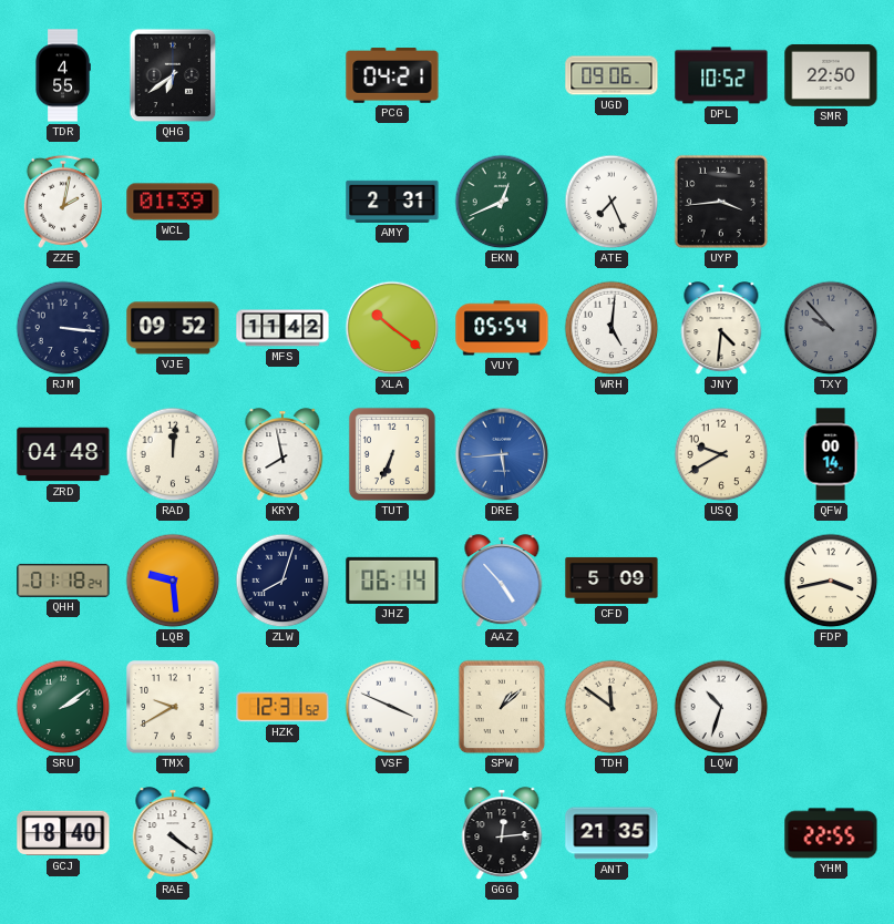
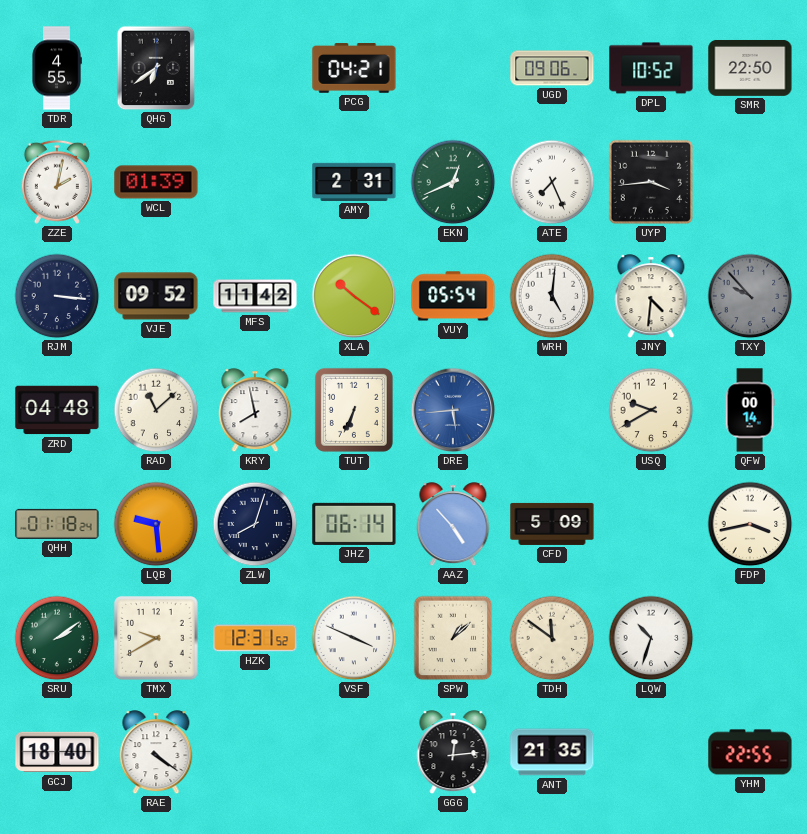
RAD: 12:01 -> 11:08
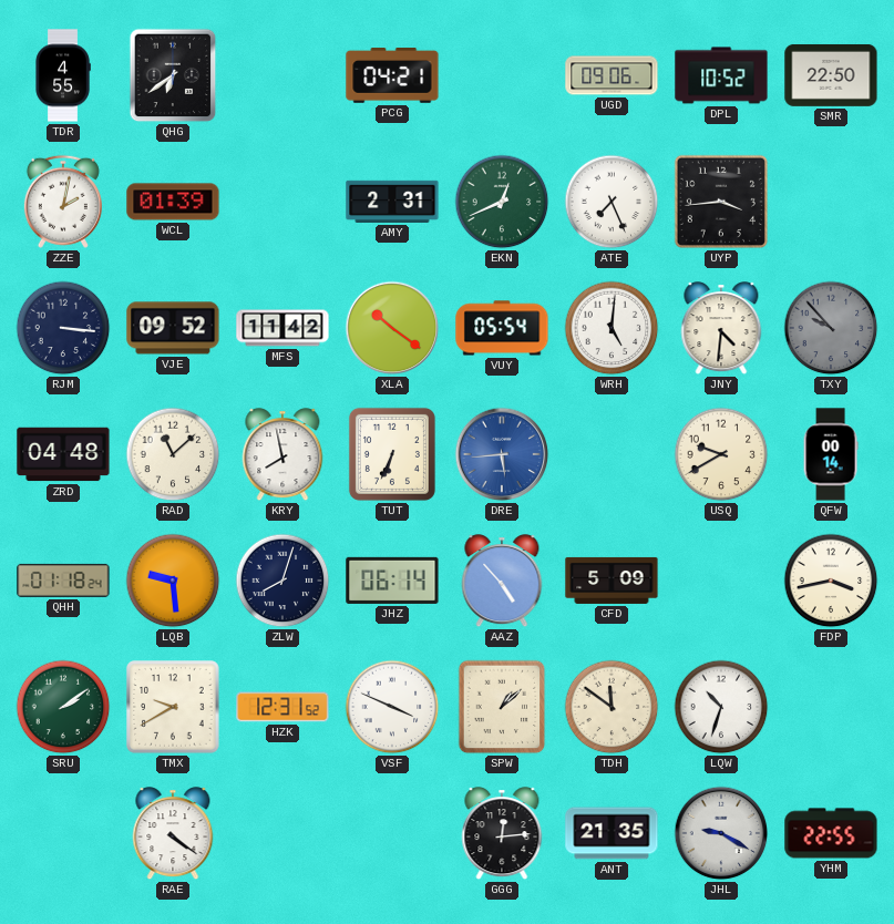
GCJ: 18:40 -> none
JHL: none -> 9:20
